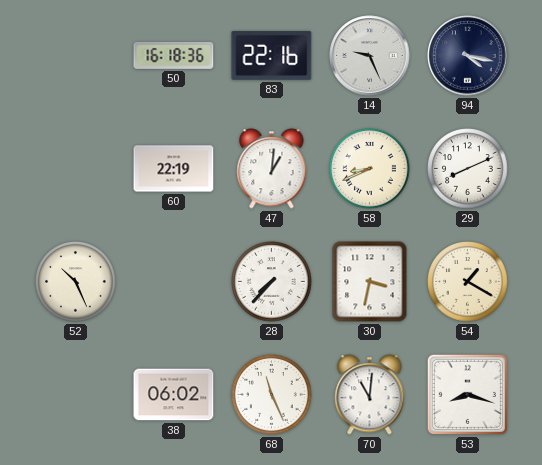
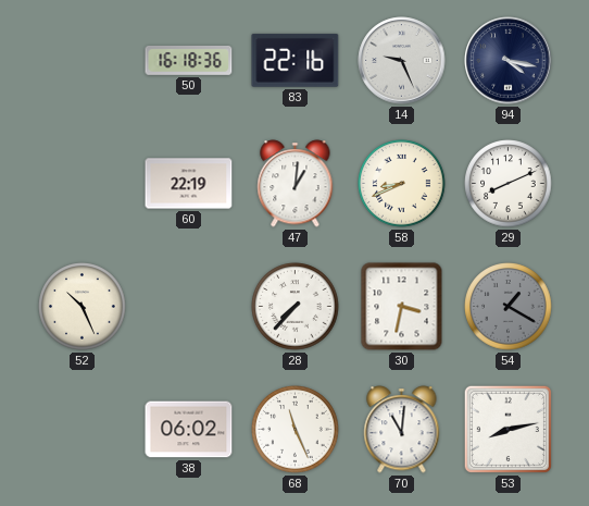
54 dial: cream -> grey
53: 8:18 -> 8:13
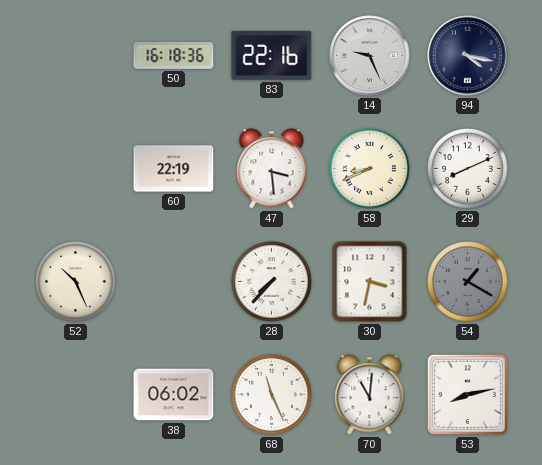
47: 1:01 -> 3:29
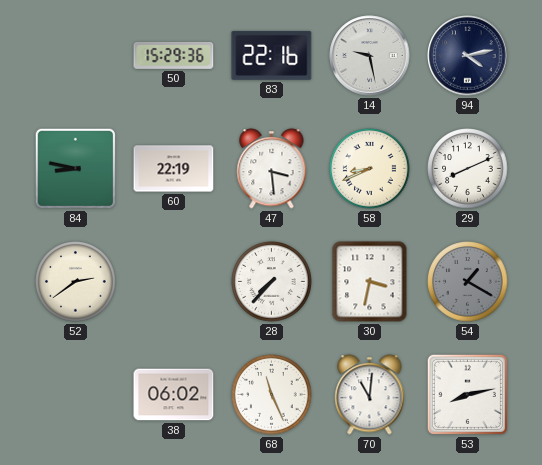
50: 16:18 -> 15:29
14: 9:26 -> 9:28
94: 4:17 -> 4:13
84: none -> 8:47
52: 10:26 -> 2:39
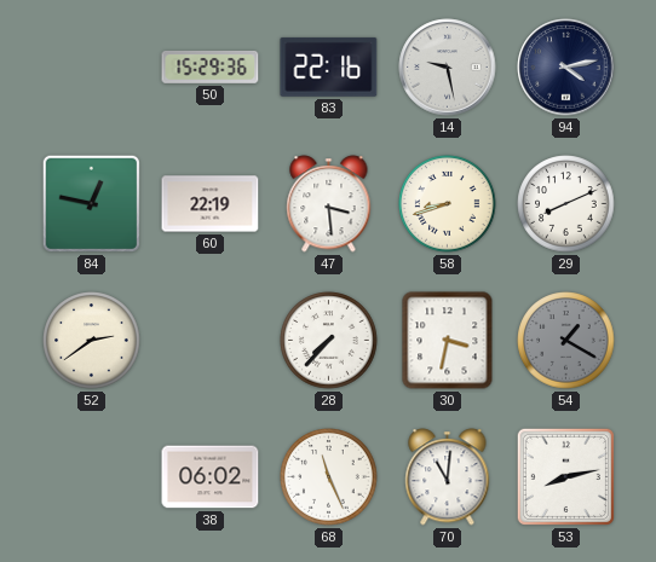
84: 8:47 -> 12:47
58: 8:41 -> 8:42
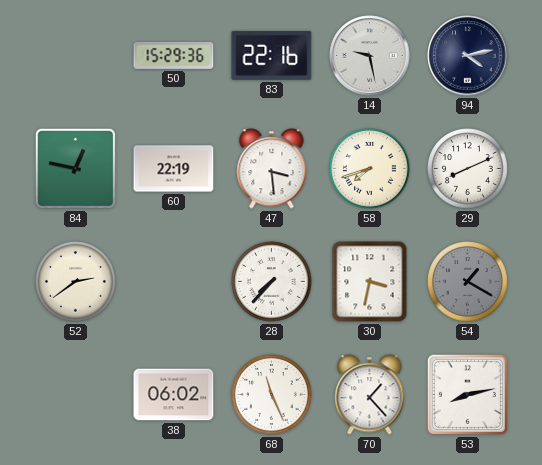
58: 8:42 -> 7:42
70: 11:01 -> 1:23
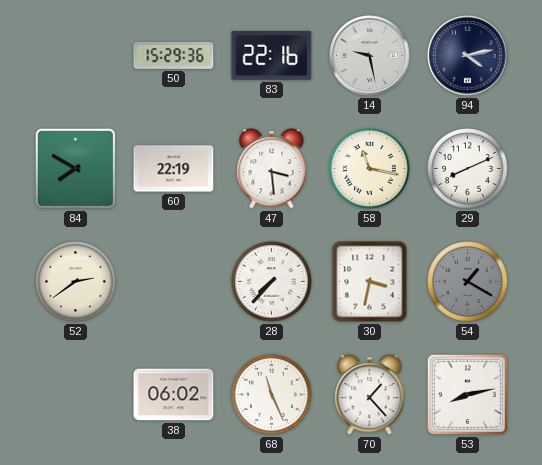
84: 12:47 -> 7:50
58: 7:42 -> 11:17
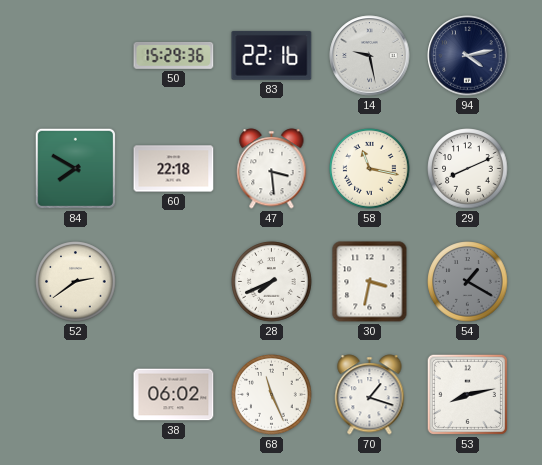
60: 22:19 -> 22:18
28: 7:37 -> 7:41
70: 1:23 -> 1:18
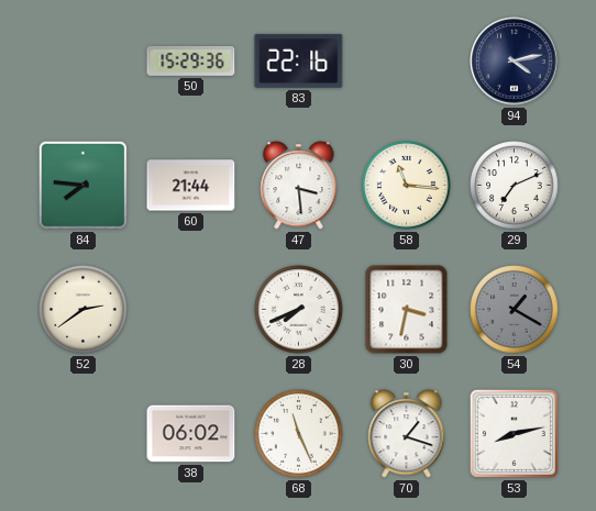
14: 9:28 -> none
84: 7:50 -> 7:46
60: 22:18 -> 21:44
58: 11:17 -> 11:16
29: 8:11 -> 7:11
